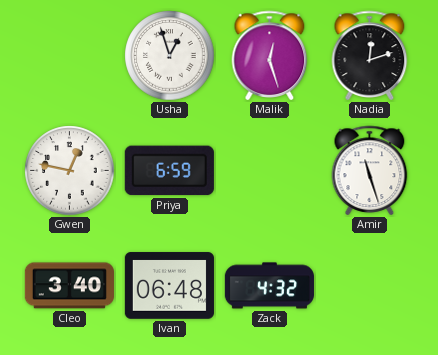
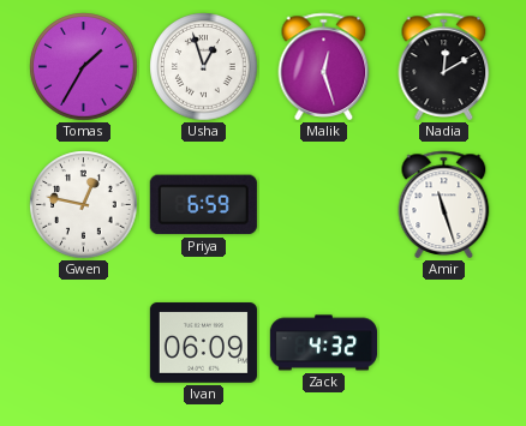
Tomas: none -> 1:35
Nadia: 12:12 -> 12:10
Cleo: 3:40 -> none
Ivan: 06:48 -> 06:09
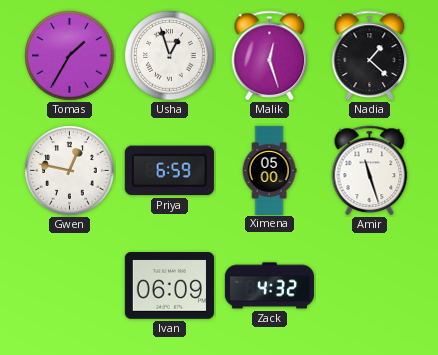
Nadia: 12:10 -> 1:22
Ximena: none -> 05:00
